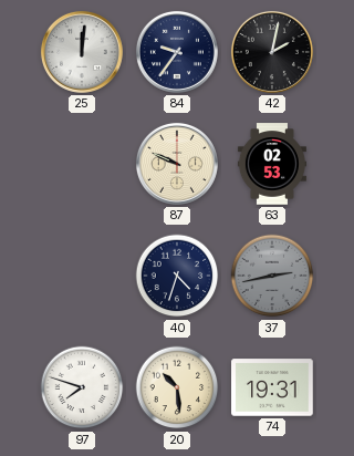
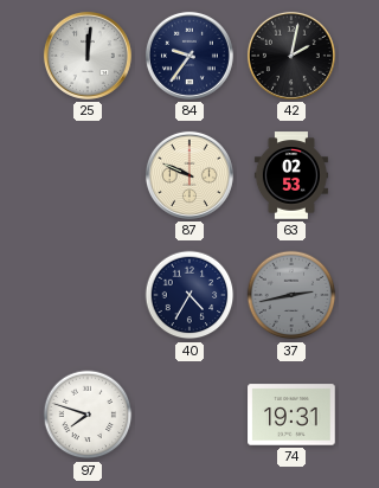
40: 4:33 -> 4:35
20: 10:29 -> none
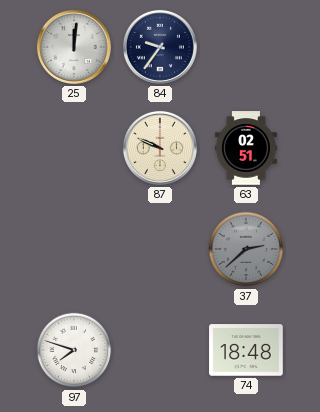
42: 2:02 -> none
63: 02:53 -> 02:51
40: 4:35 -> none
37: 2:43 -> 2:38
74: 19:31 -> 18:48
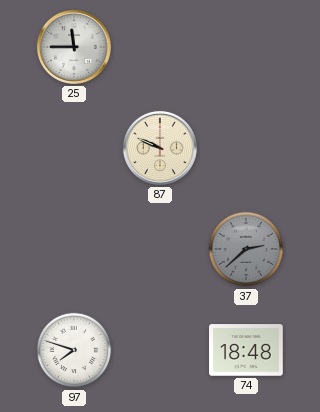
25: 12:01 -> 11:45
84: 9:36 -> none
63: 02:51 -> none
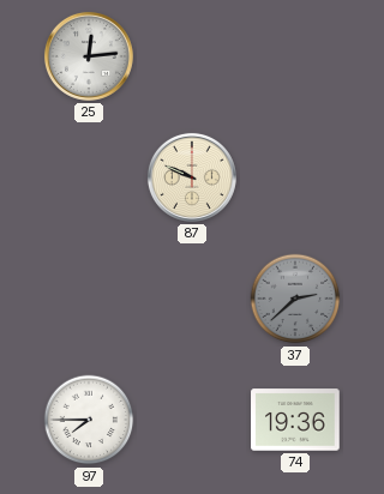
25: 11:45 -> 12:14
97: 7:48 -> 7:45
74: 18:48 -> 19:36
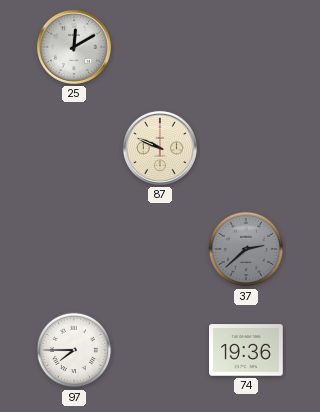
25: 12:14 -> 12:10
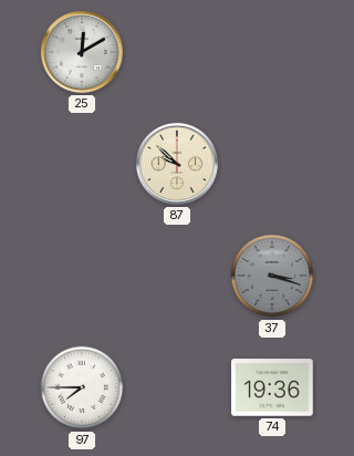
87: 9:49 -> 9:52
37: 2:38 -> 3:18
